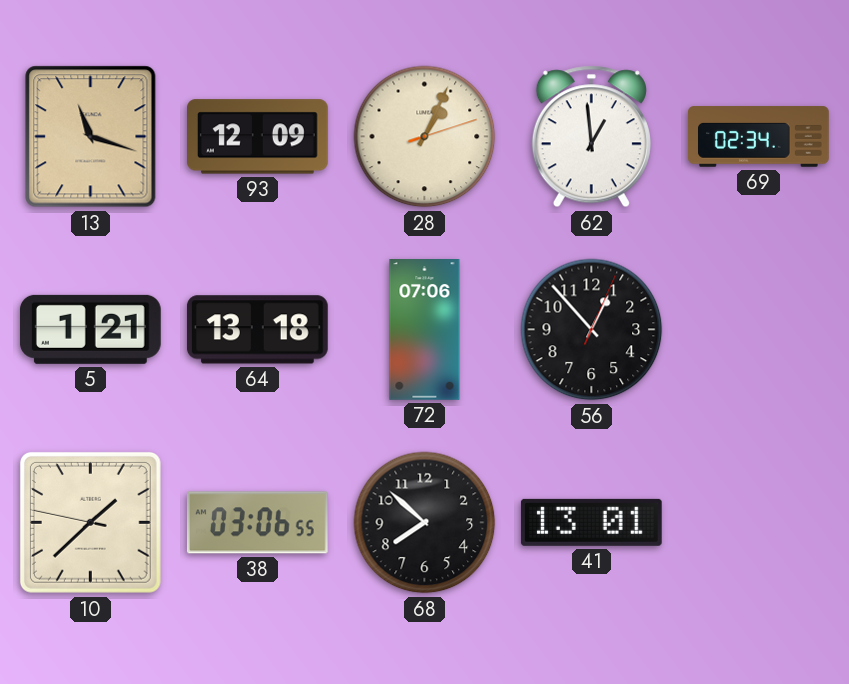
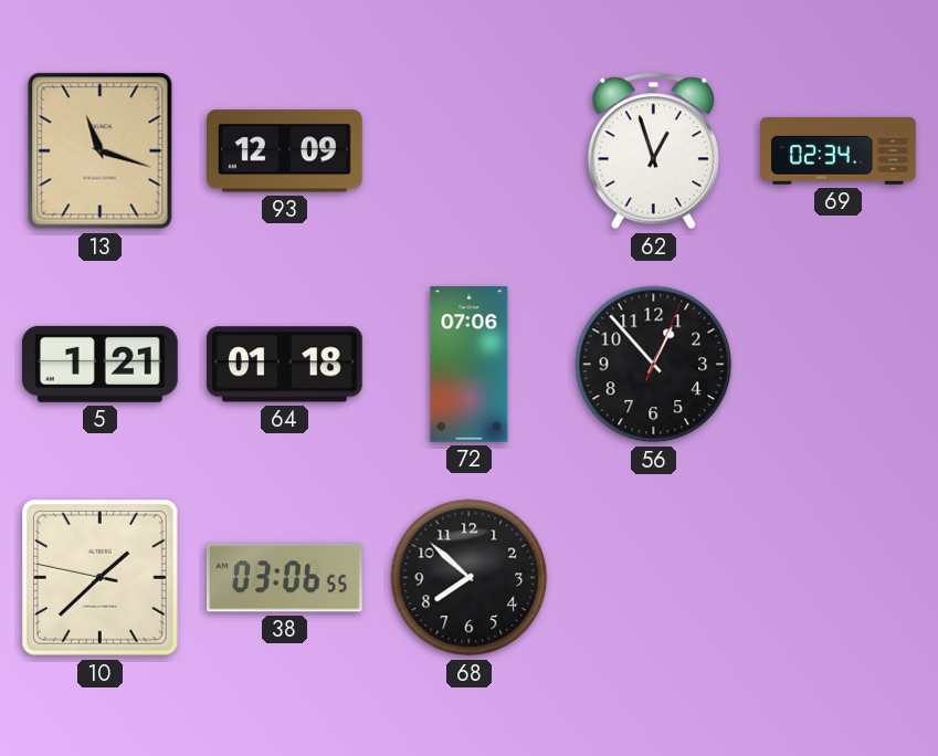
28: 1:04 -> none
62: 12:59 -> 12:57
64: 13:18 -> 01:18
41: 13:01 -> none
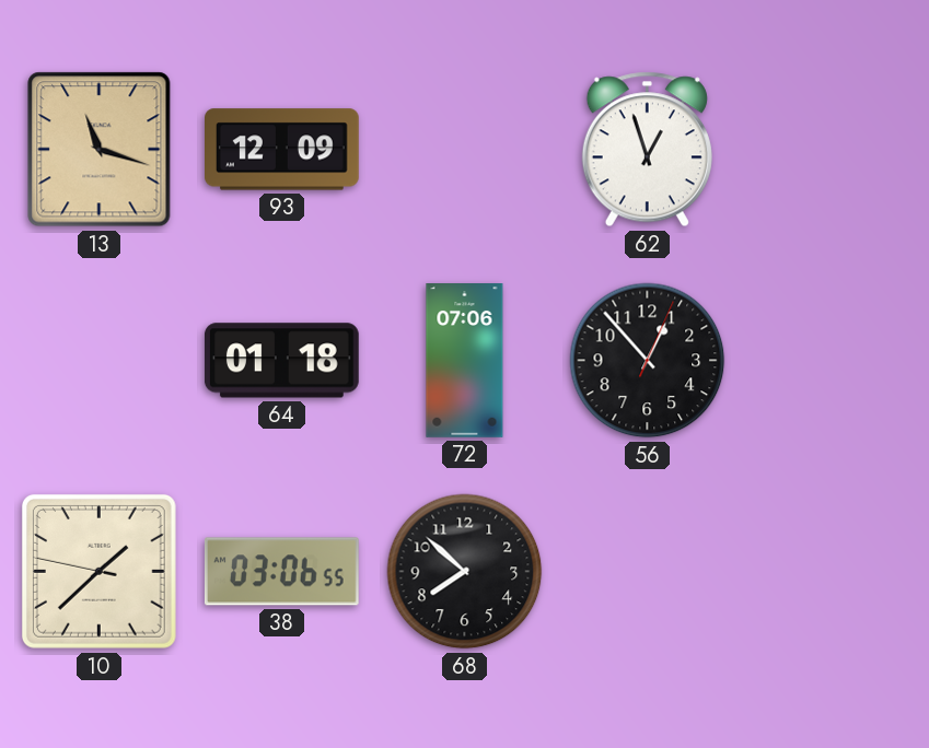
69: 02:34 -> none
5: 1:21 -> none
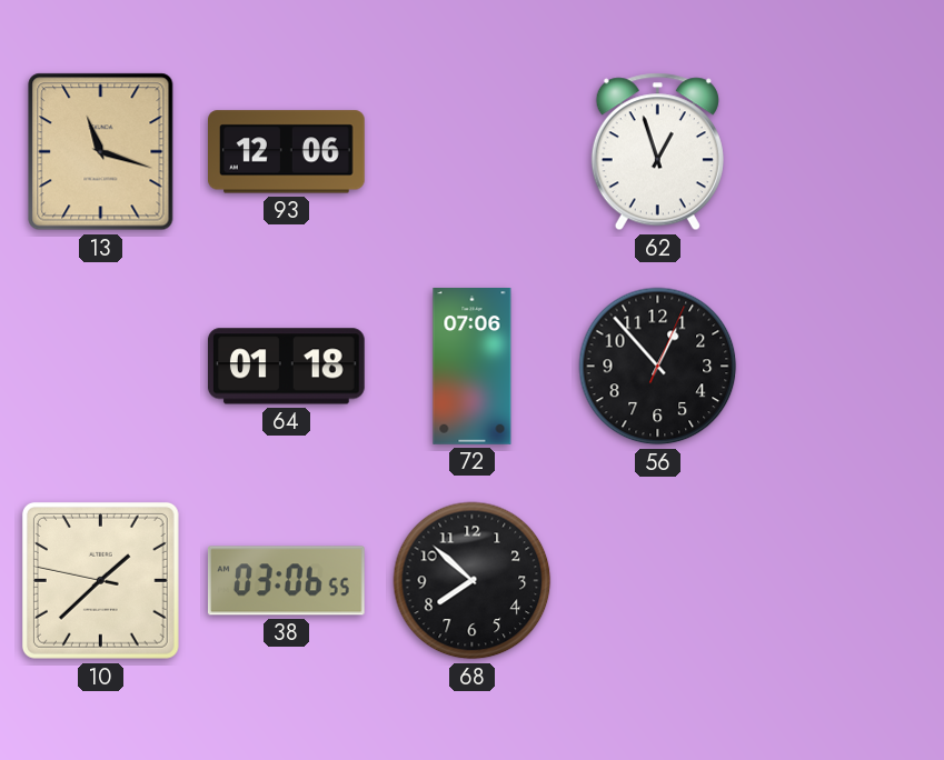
93: 12:09 -> 12:06
